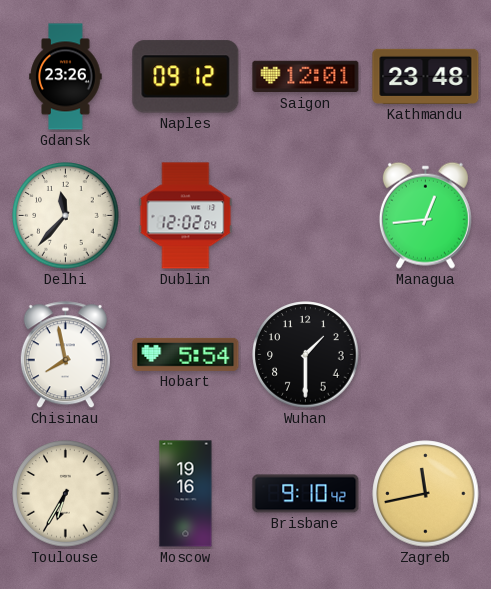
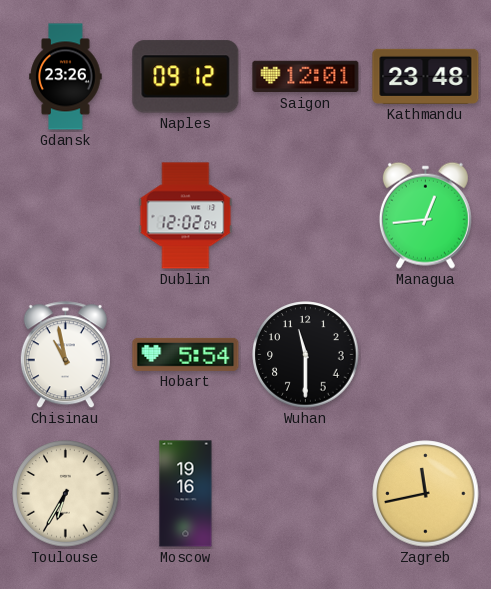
Delhi: 11:37 -> none
Chisinau: 7:58 -> 10:58
Wuhan: 1:30 -> 11:30
Brisbane: 9:10 -> none
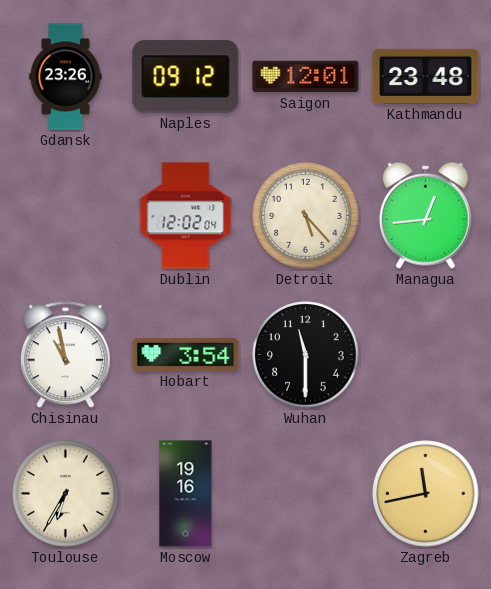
Detroit: none -> 5:23
Hobart: 5:54 -> 3:54
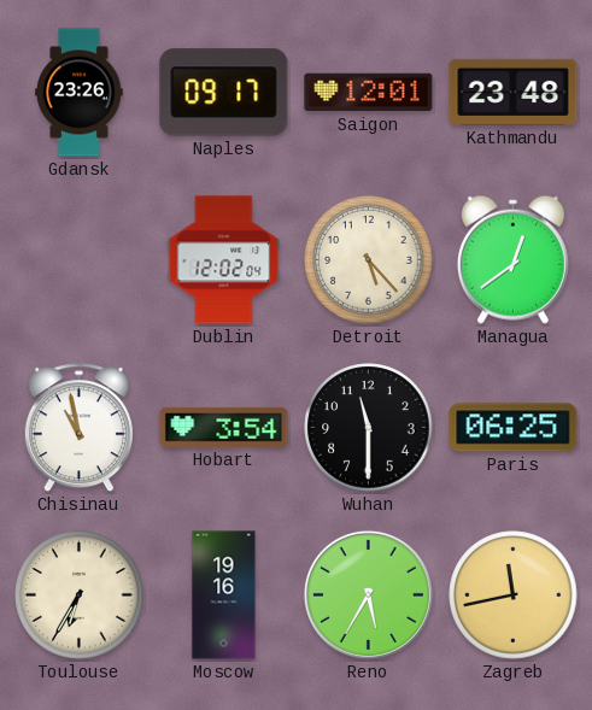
Naples: 09:12 -> 09:17
Managua: 12:44 -> 12:39
Paris: none -> 06:25
Reno: none -> 5:35
